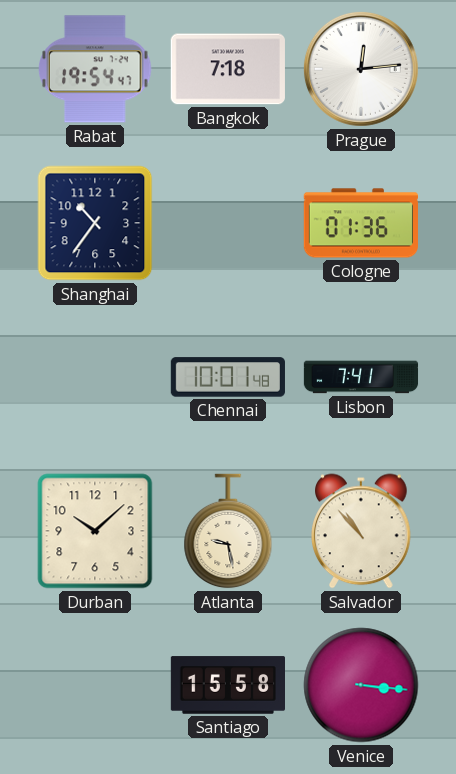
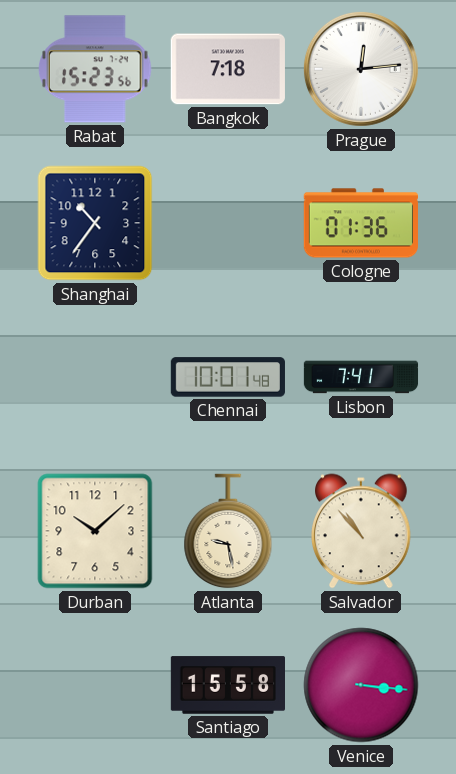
Rabat: 19:54 -> 15:23
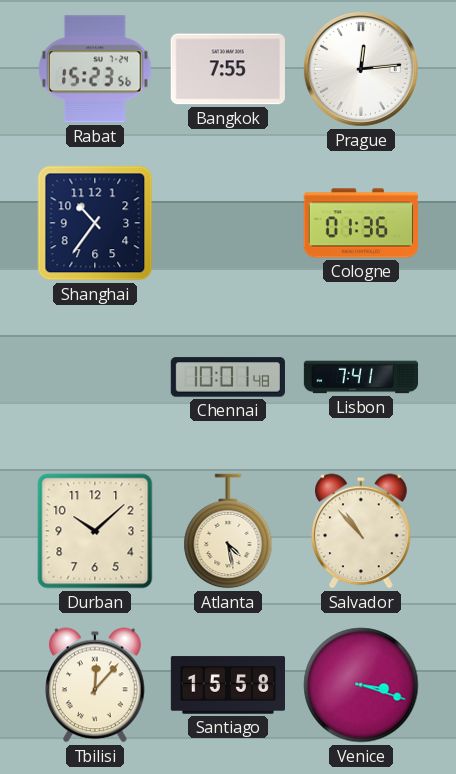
Bangkok: 7:18 -> 7:55
Atlanta: 9:28 -> 4:28
Tbilisi: none -> 12:07
Venice: 3:16 -> 3:18
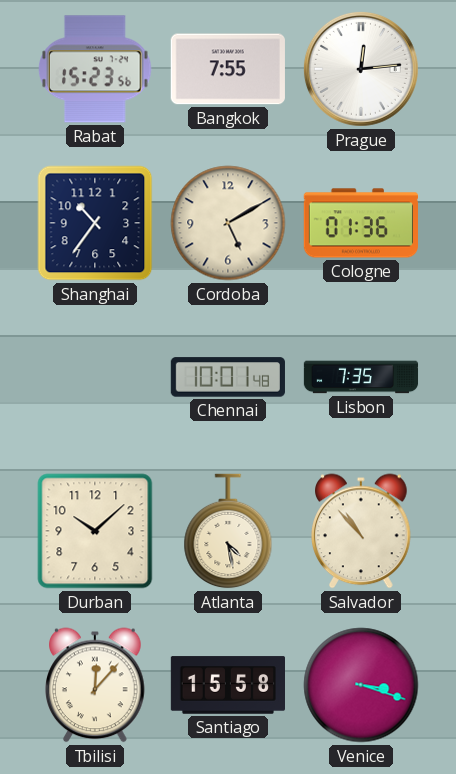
Cordoba: none -> 5:10
Lisbon: 7:41 -> 7:35
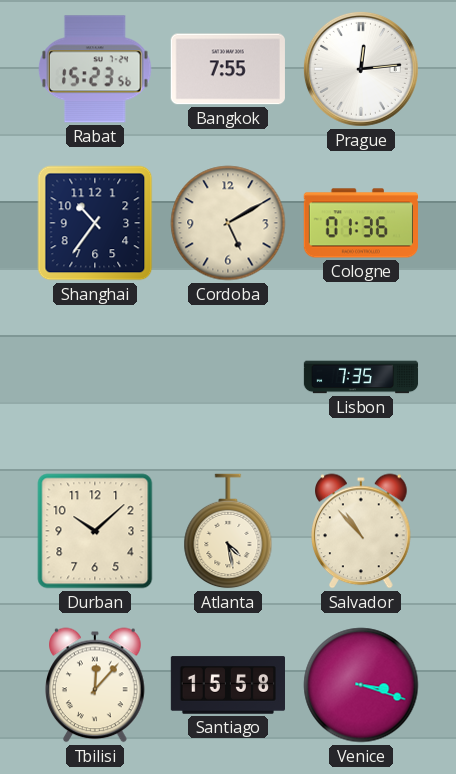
Chennai: 10:01 -> none
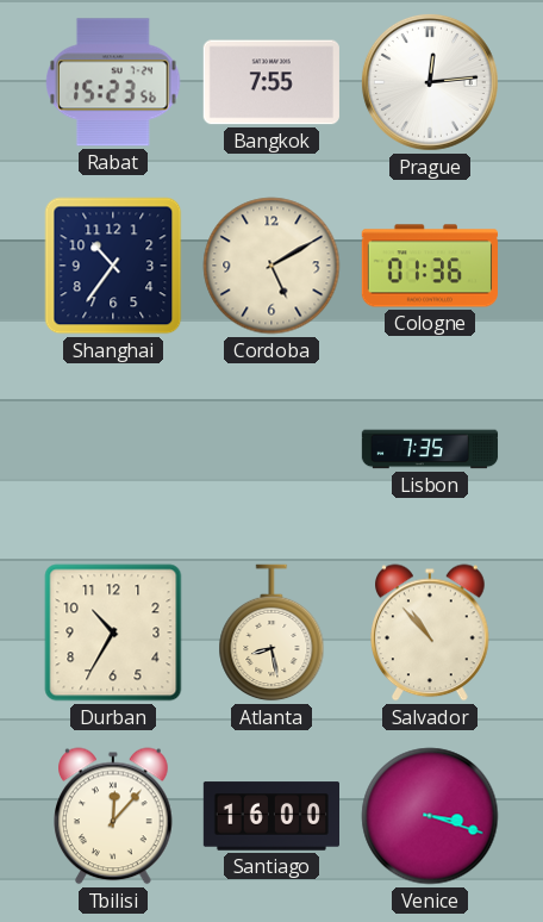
Durban: 10:08 -> 10:35
Atlanta: 4:28 -> 8:28
Santiago: 15:58 -> 16:00
